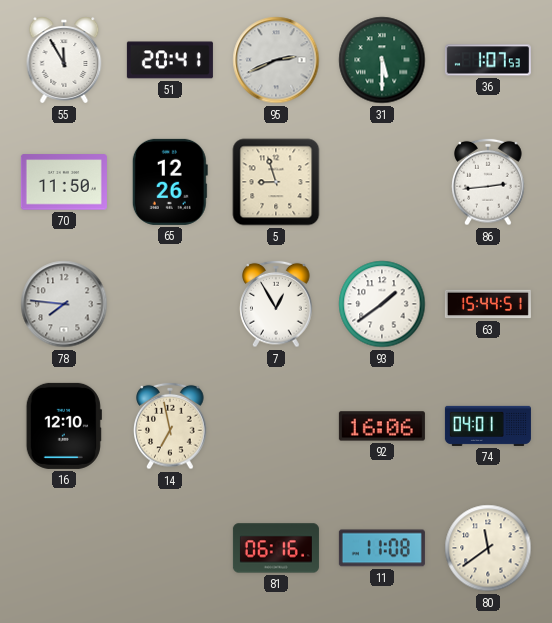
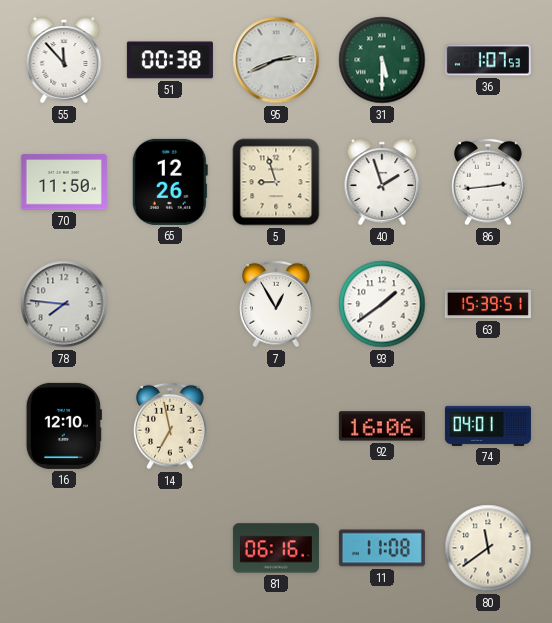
55: 11:55 -> 11:53
51: 20:41 -> 00:38
40: none -> 1:57
63: 15:44 -> 15:39
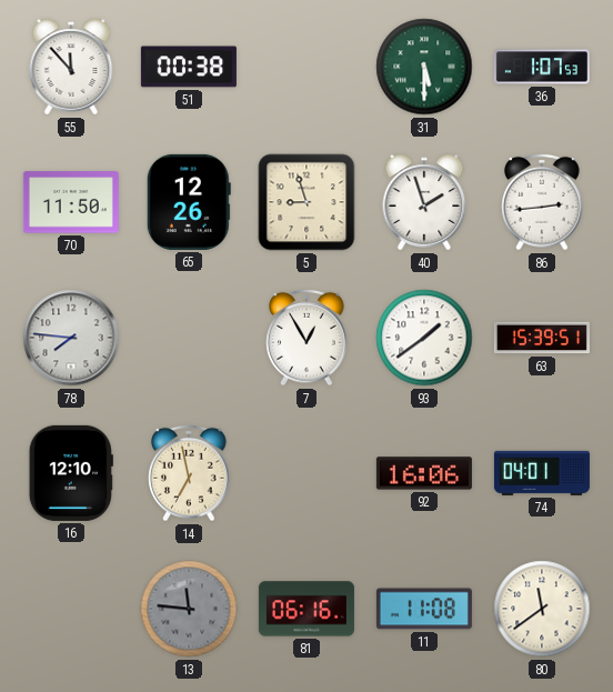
95: 2:41 -> none
13: none -> 11:46
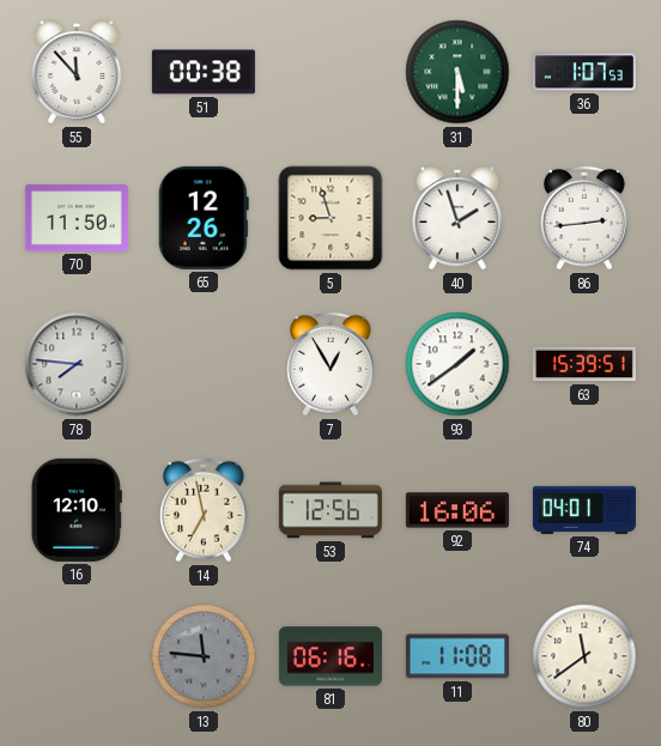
53: none -> 12:56
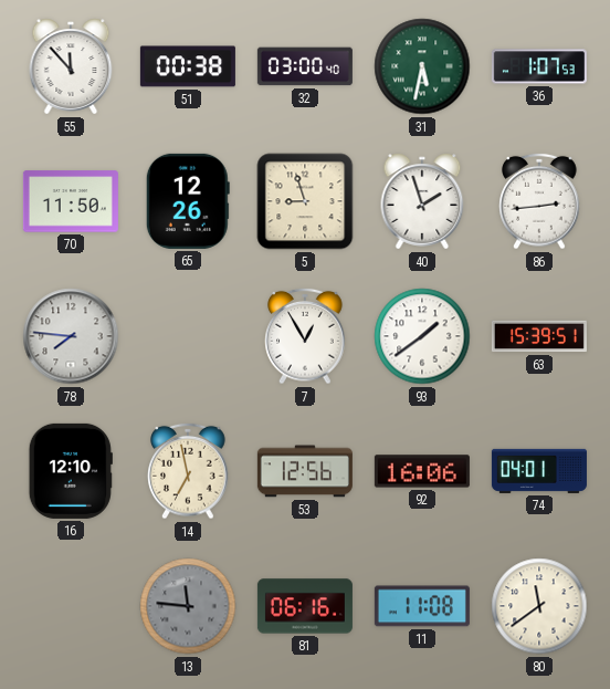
32: none -> 03:00
31: 5:30 -> 5:32
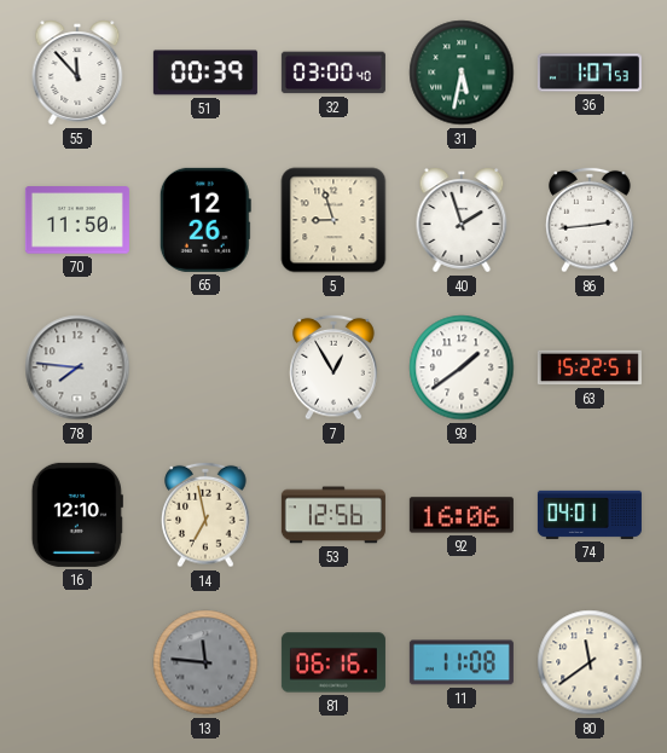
51: 00:38 -> 00:39
63: 15:39 -> 15:22
